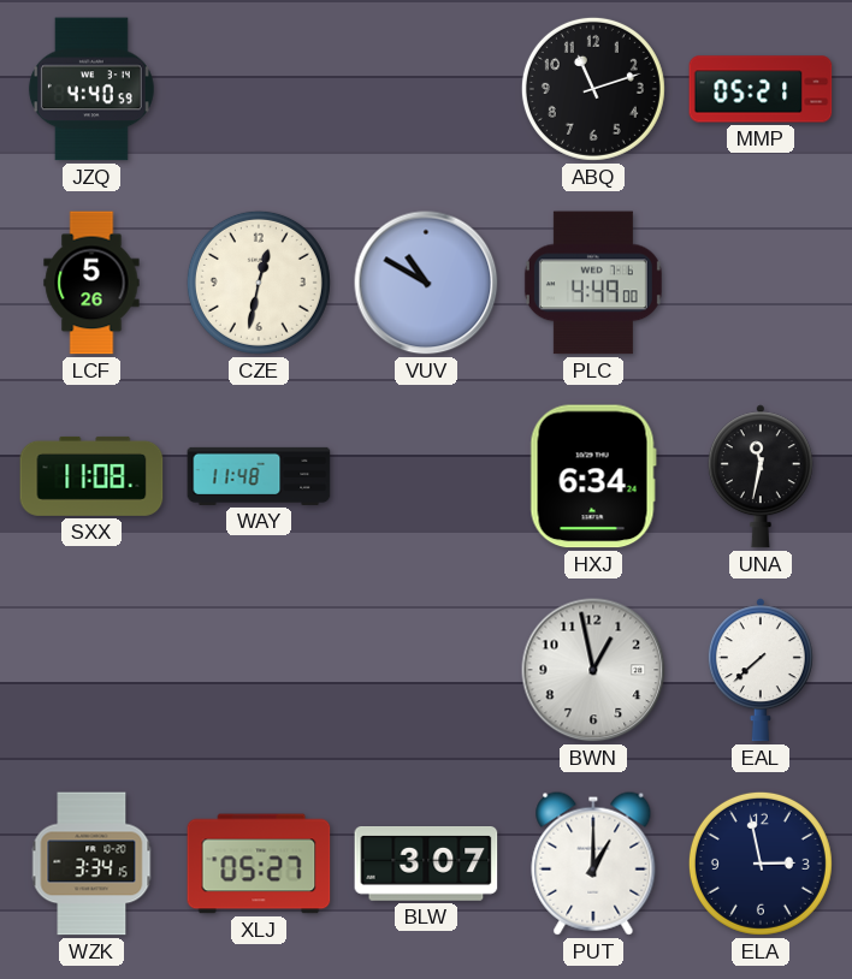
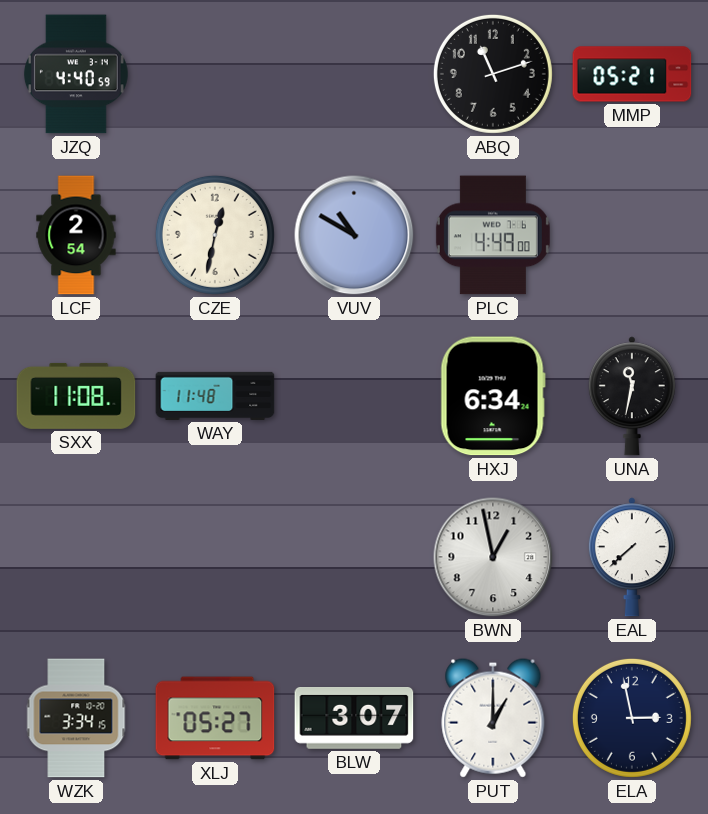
LCF: 5:26 -> 2:54
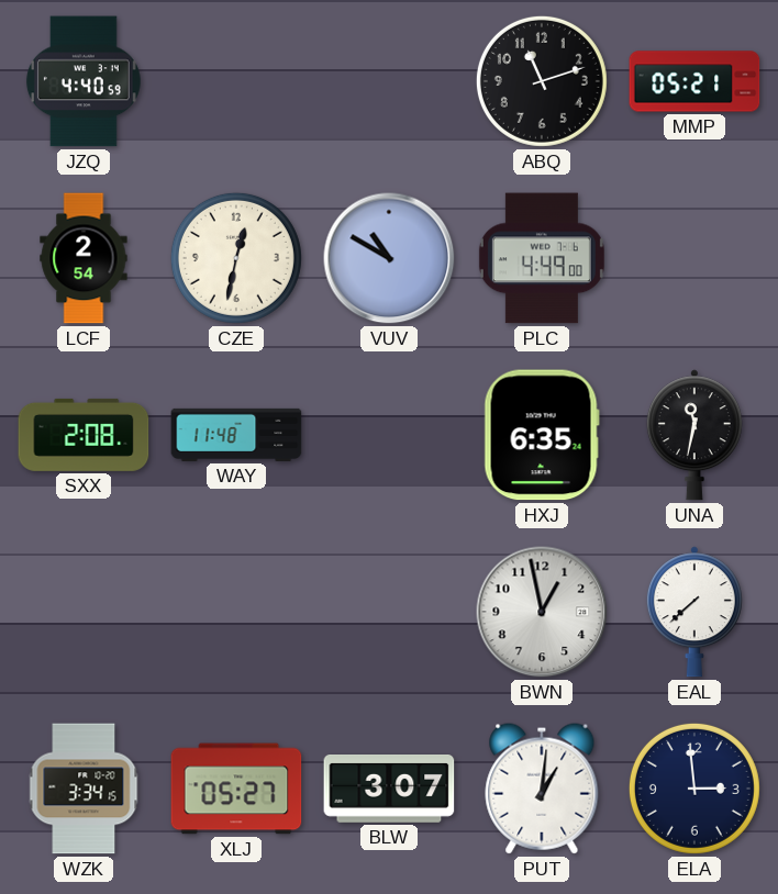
SXX: 11:08 -> 2:08
HXJ: 6:34 -> 6:35
PUT: 1:00 -> 1:01
ELA: 2:58 -> 2:59
